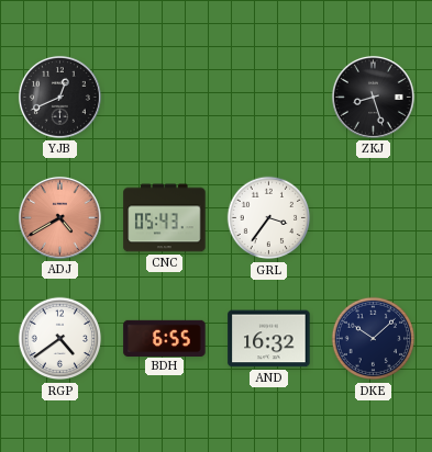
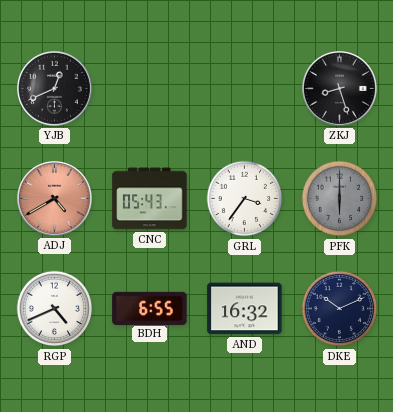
PFK: none -> 6:00
RGP: 4:39 -> 4:41
DKE: 10:08 -> 10:11
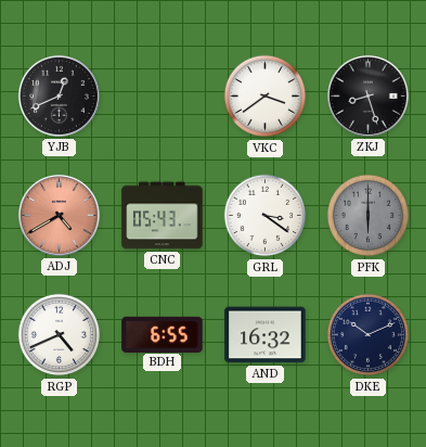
VKC: none -> 3:39
GRL: 3:36 -> 3:21
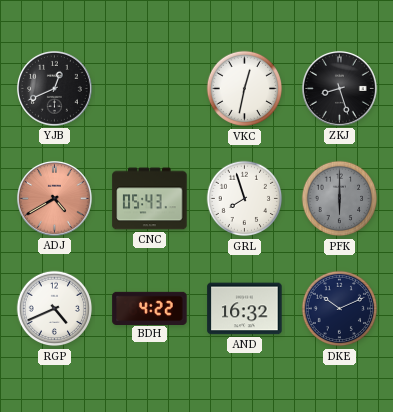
VKC: 3:39 -> 12:32
GRL: 3:21 -> 7:57
BDH: 6:55 -> 4:22
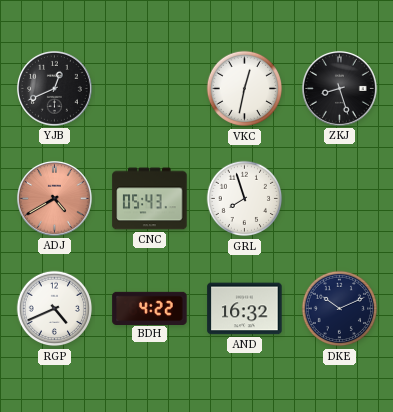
PFK: 6:00 -> none
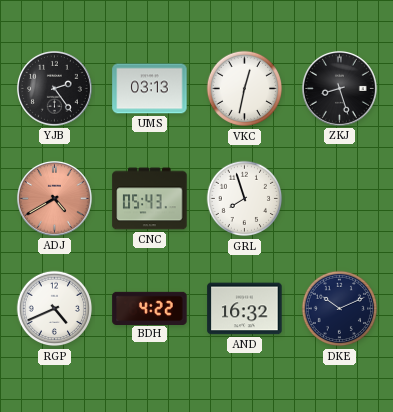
YJB: 12:41 -> 2:24
UMS: none -> 03:13
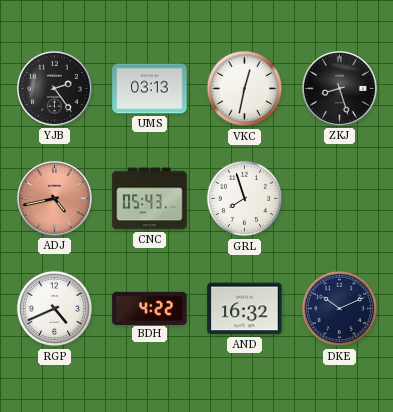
ADJ: 4:40 -> 4:43
